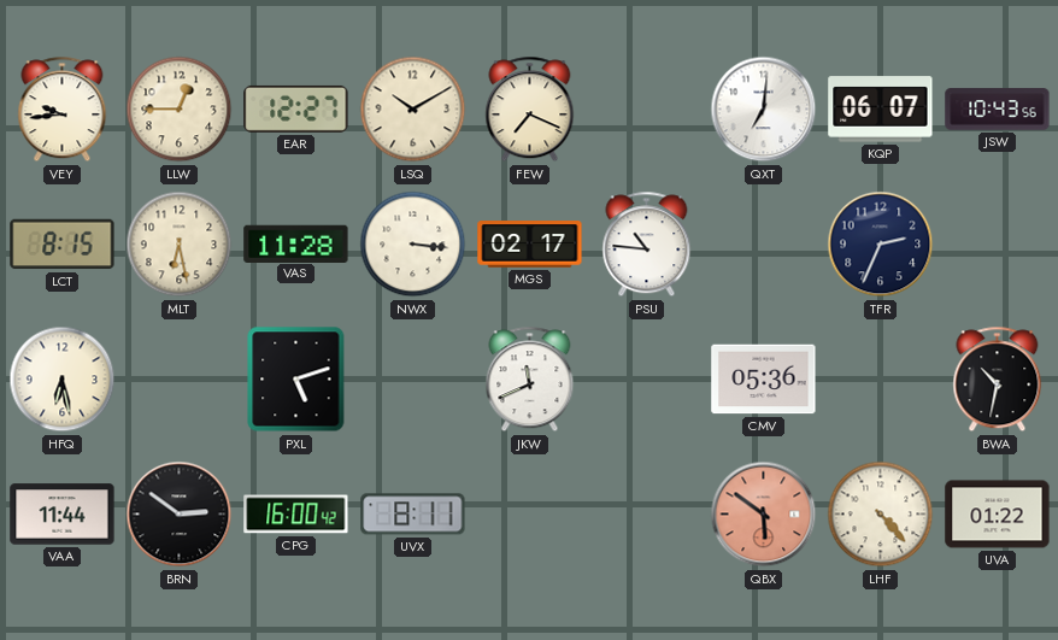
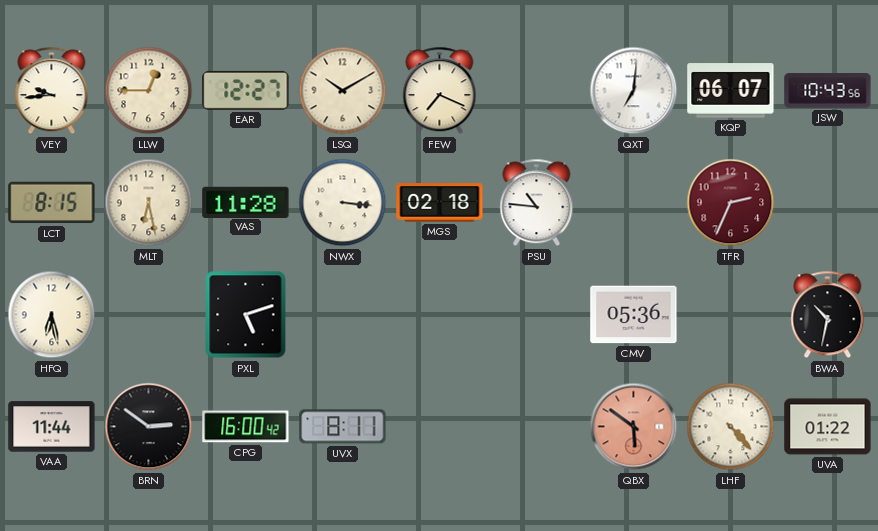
MGS: 02:17 -> 02:18
TFR dial: navy -> burgundy
JKW: 11:41 -> none
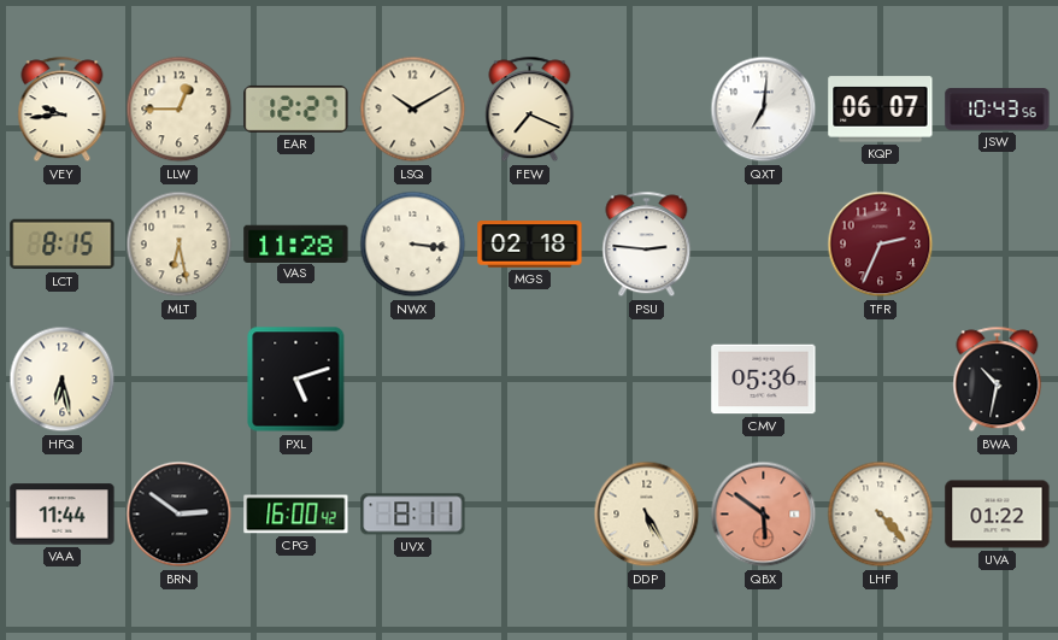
PSU: 10:46 -> 2:46
DDP: none -> 5:25
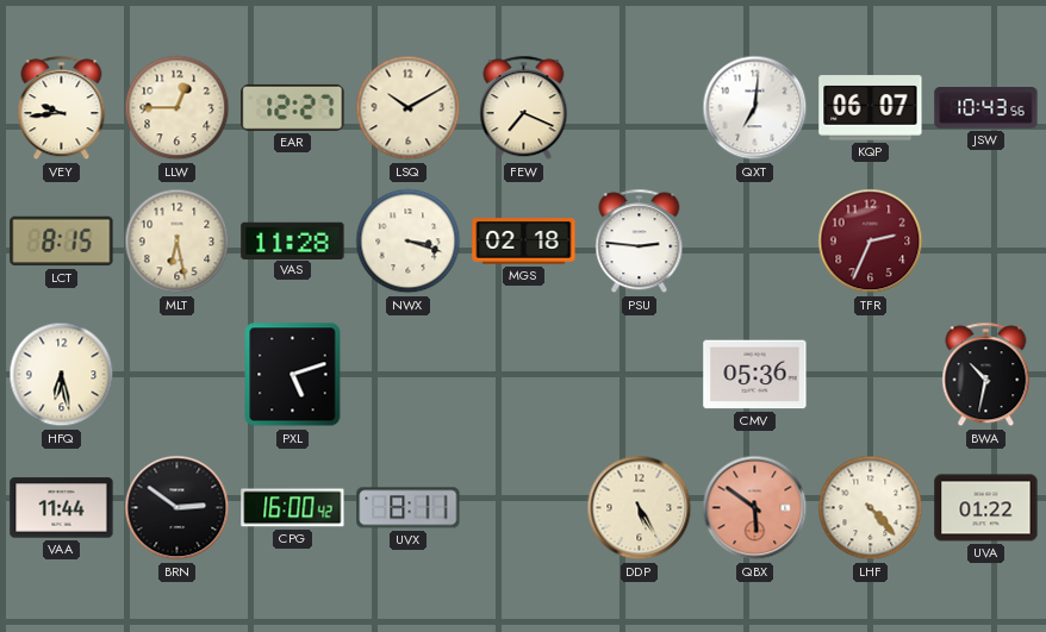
NWX: 3:16 -> 3:18
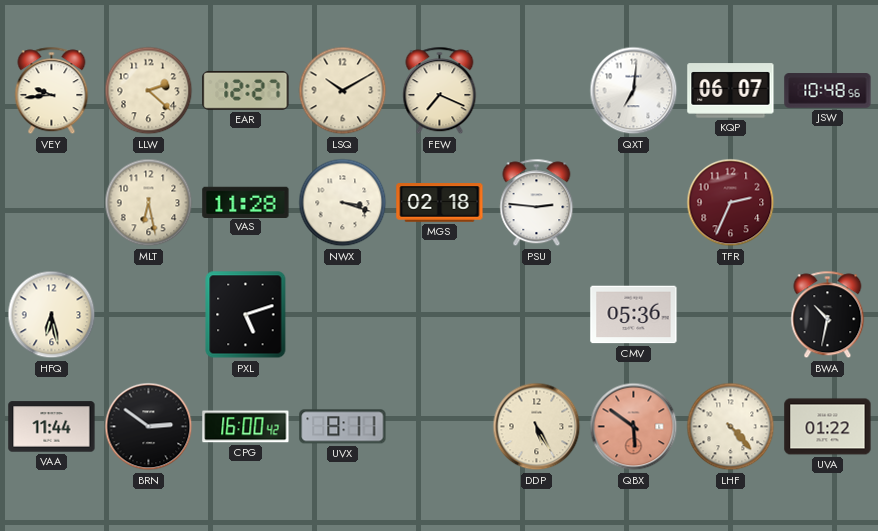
LLW: 12:45 -> 2:22
JSW: 10:43 -> 10:48
LCT: 8:15 -> none
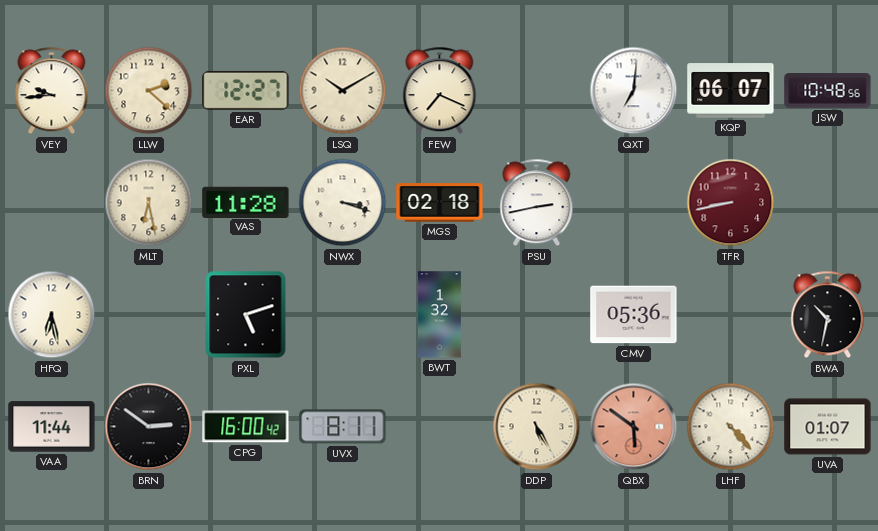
PSU: 2:46 -> 2:43
TFR: 2:34 -> 8:43
BWT: none -> 1:32
UVA: 01:22 -> 01:07
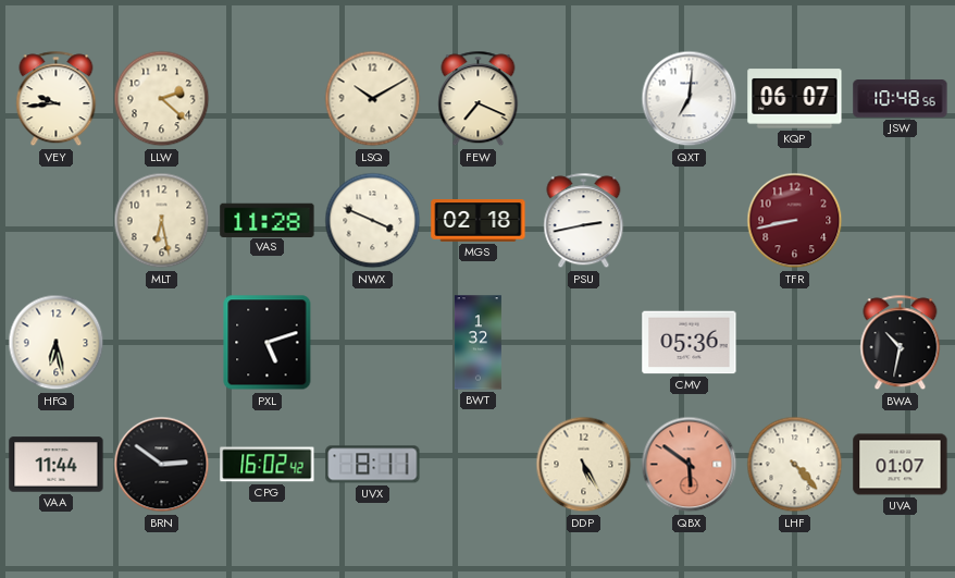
EAR: 12:27 -> none
NWX: 3:18 -> 3:49
CPG: 16:00 -> 16:02
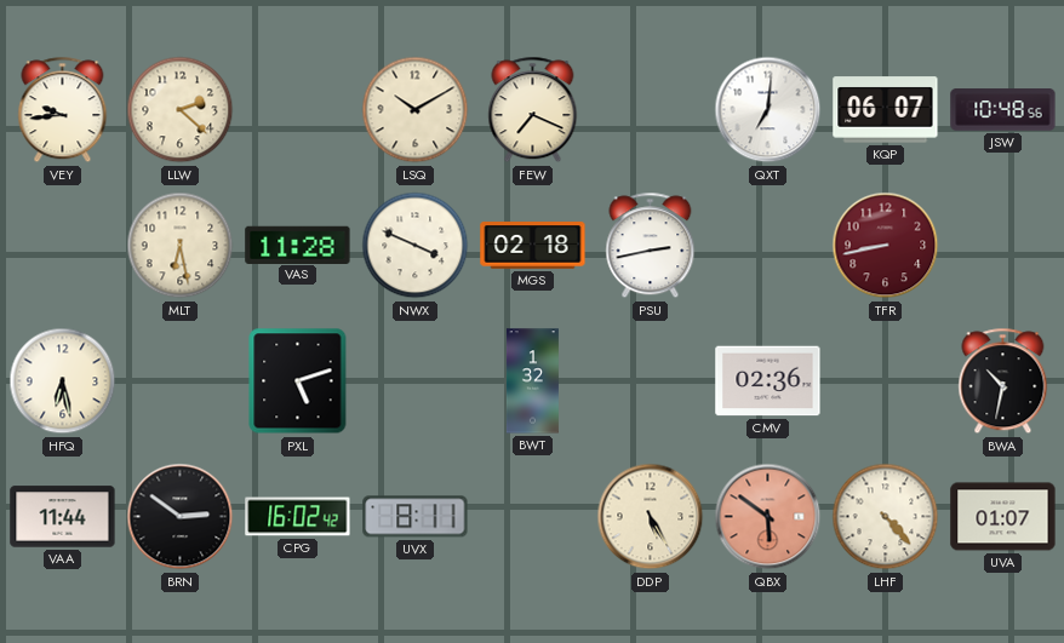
CMV: 05:36 -> 02:36
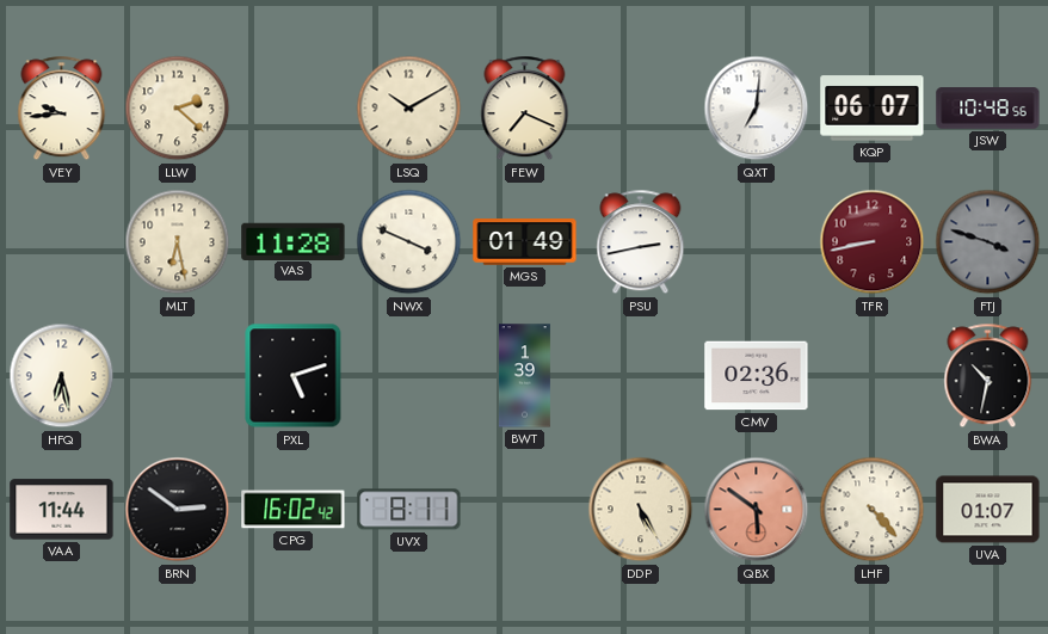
MGS: 02:18 -> 01:49
FTJ: none -> 3:48
BWT: 1:32 -> 1:39
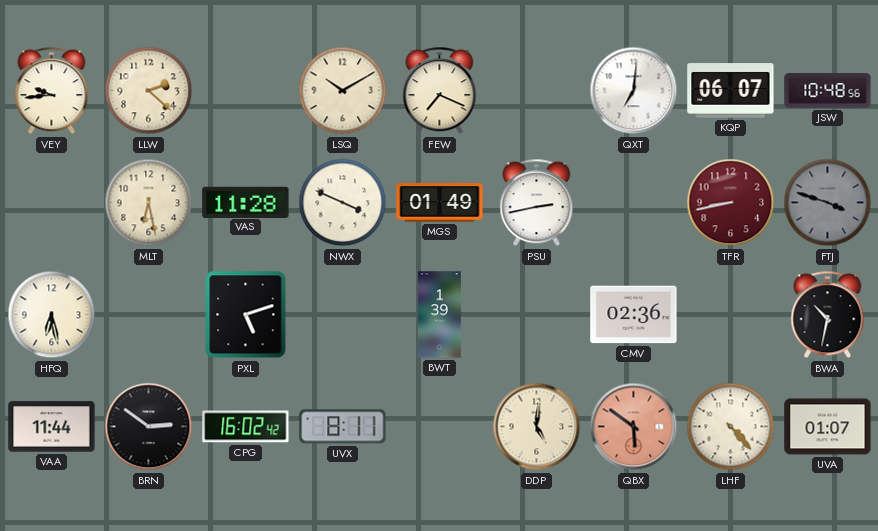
DDP: 5:25 -> 5:01
